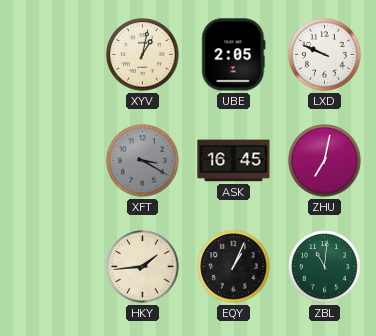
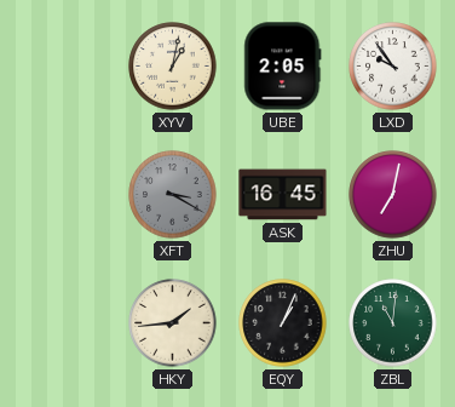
LXD: 9:49 -> 9:54
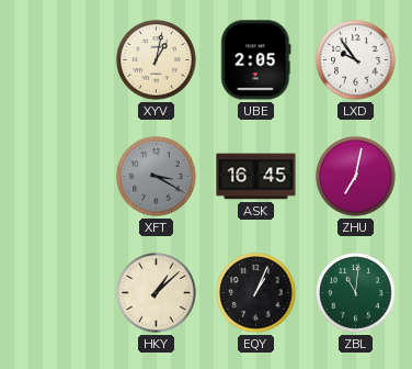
HKY: 1:44 -> 1:08
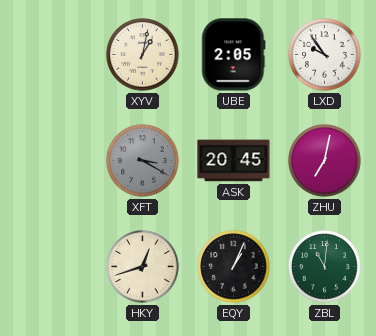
ASK: 16:45 -> 20:45
HKY: 1:08 -> 12:42
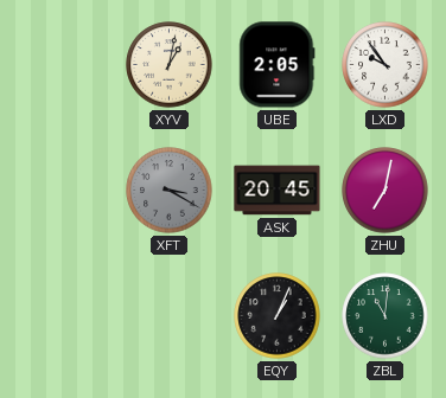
HKY: 12:42 -> none
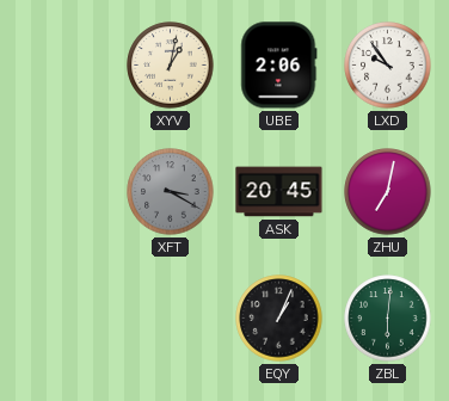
UBE: 2:05 -> 2:06
ZBL: 11:01 -> 6:01
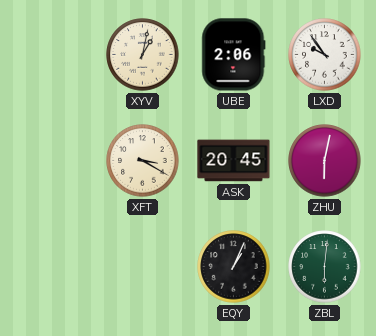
XFT dial: grey -> cream
ZHU: 7:02 -> 6:02
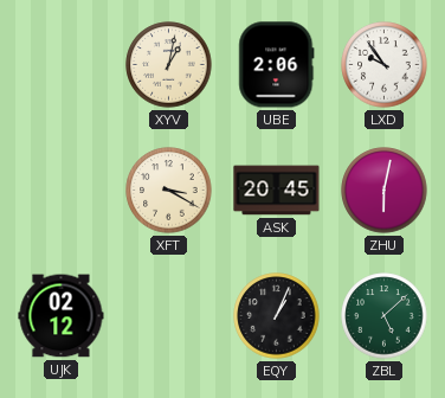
UJK: none -> 02:12
ZBL: 6:01 -> 5:08
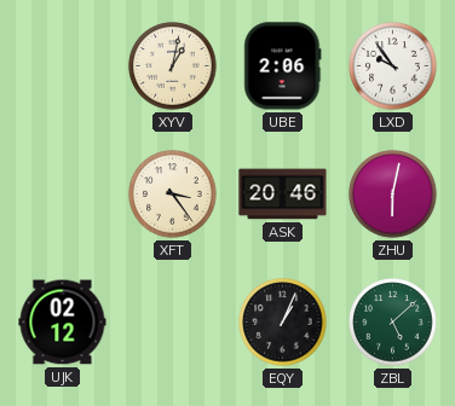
XFT: 3:20 -> 3:24
ASK: 20:45 -> 20:46
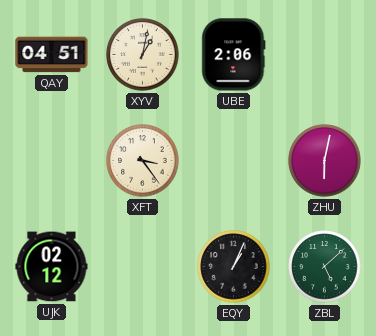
QAY: none -> 04:51
LXD: 9:54 -> none
ASK: 20:46 -> none
